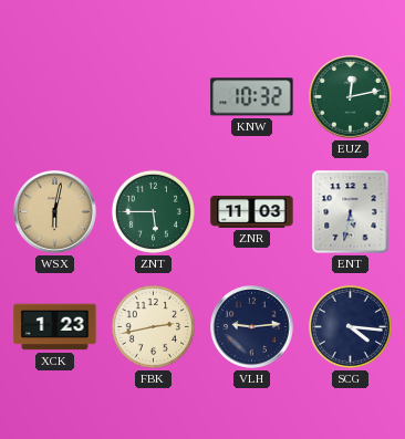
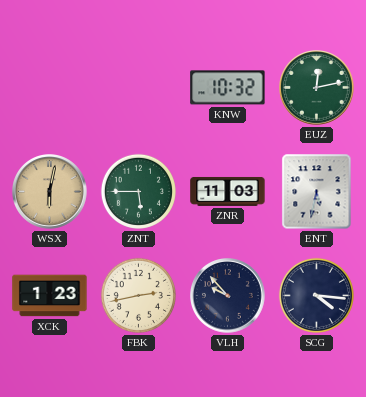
VLH: 9:14 -> 9:53
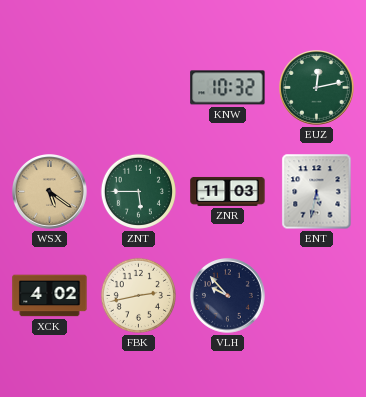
WSX: 6:02 -> 5:21
XCK: 1:23 -> 4:02
SCG: 4:16 -> none
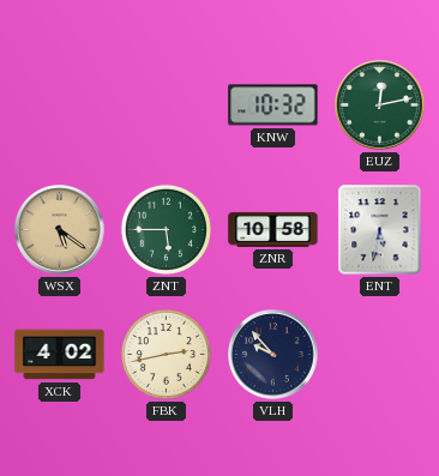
ZNR: 11:03 -> 10:58
